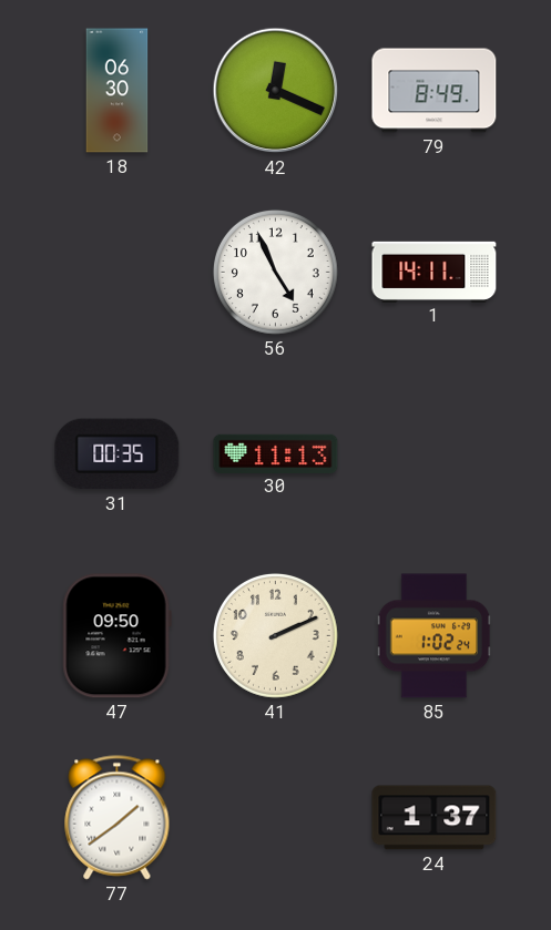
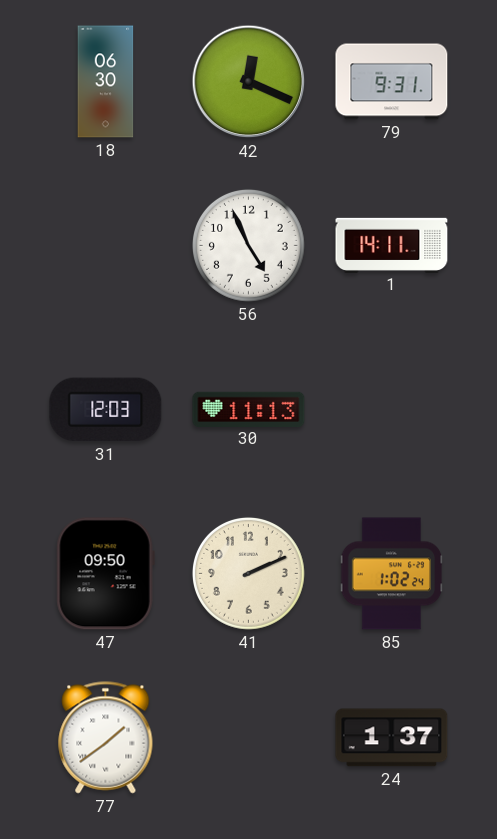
79: 8:49 -> 9:31
31: 00:35 -> 12:03
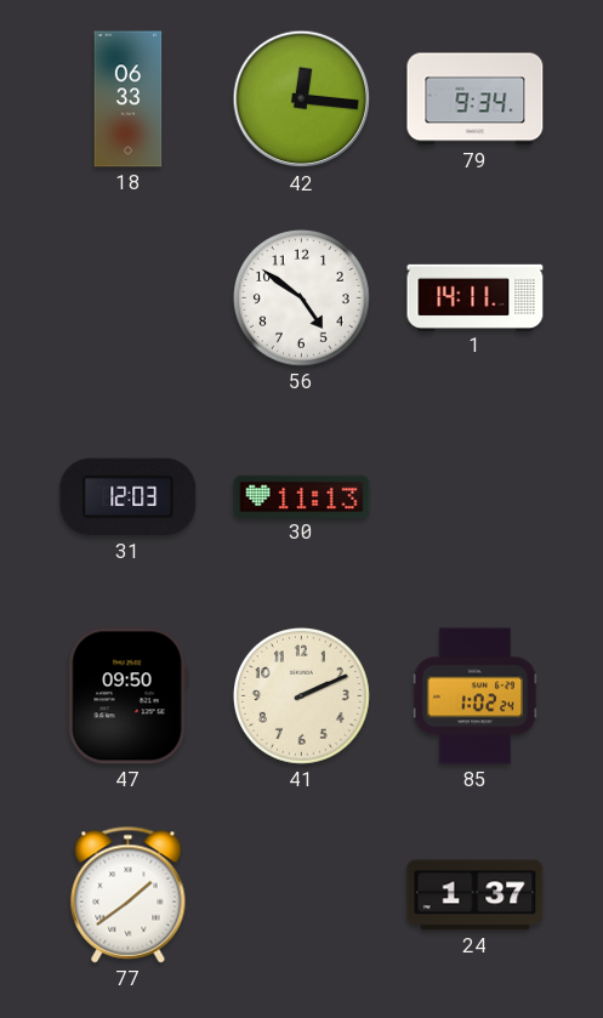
18: 06:30 -> 06:33
42: 12:19 -> 12:16
79: 9:31 -> 9:34
56: 4:56 -> 4:51
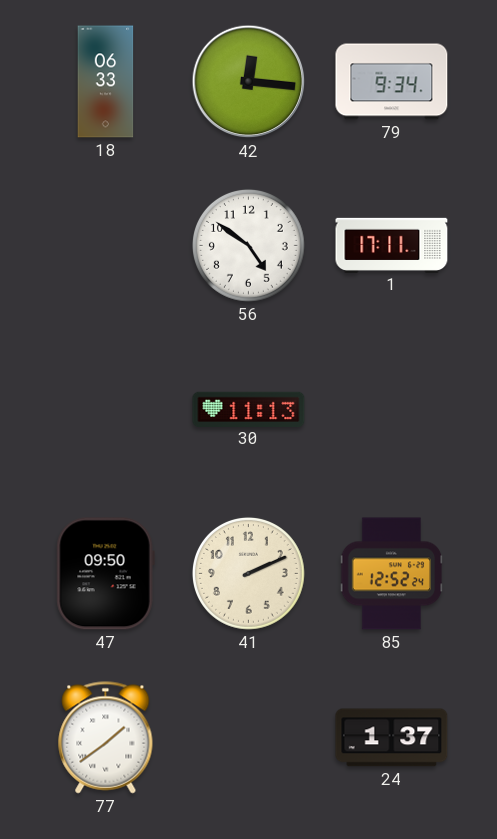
1: 14:11 -> 17:11
31: 12:03 -> none
85: 1:02 -> 12:52
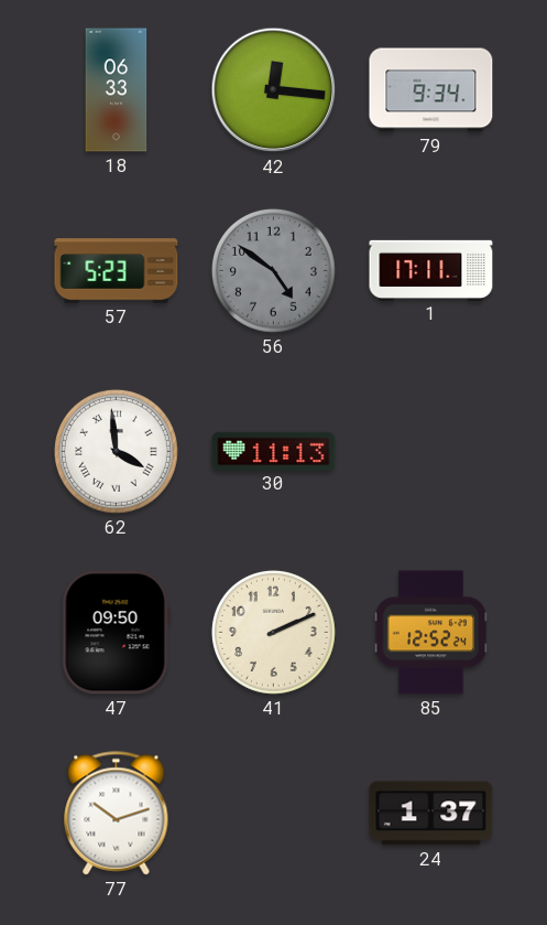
57: none -> 5:23
56 dial: white -> grey
62: none -> 3:59
77: 1:39 -> 10:12
